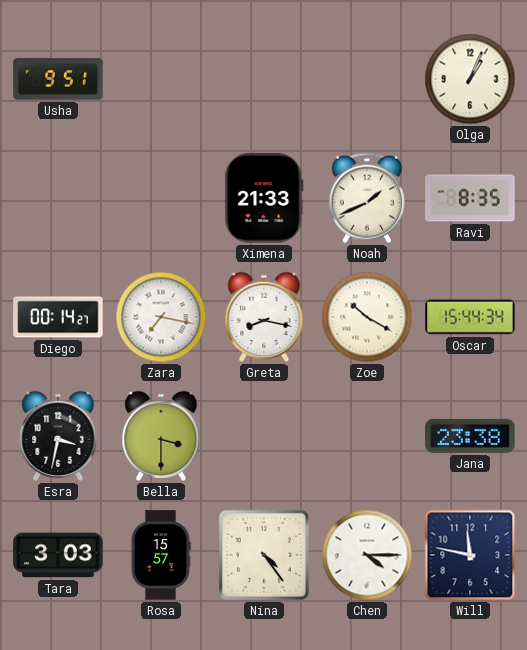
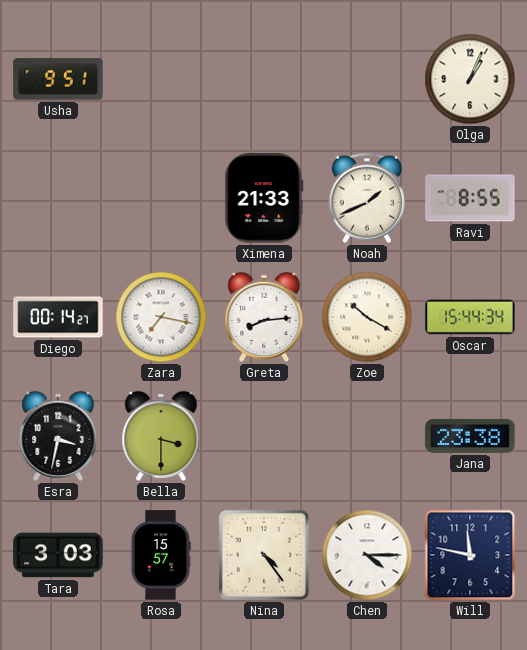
Ravi: 8:35 -> 8:55
Greta: 8:17 -> 8:14
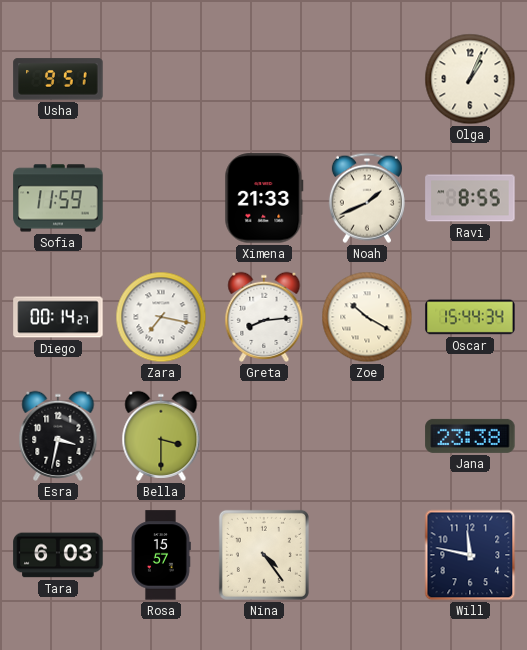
Sofia: none -> 11:59
Tara: 3:03 -> 6:03
Chen: 4:15 -> none
